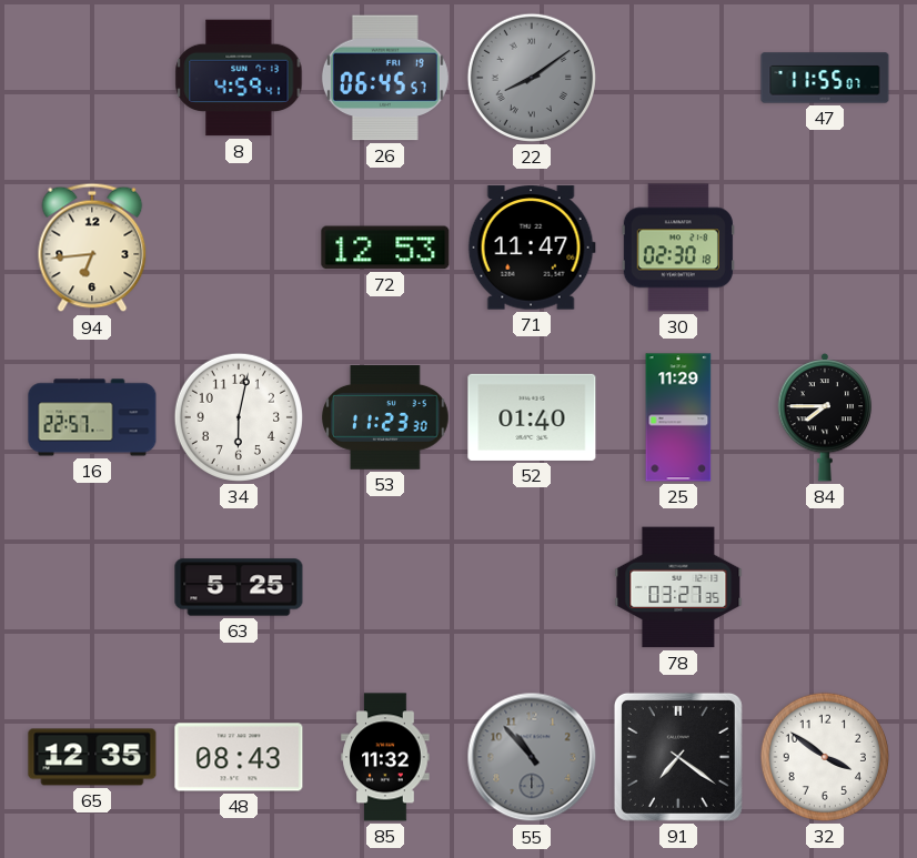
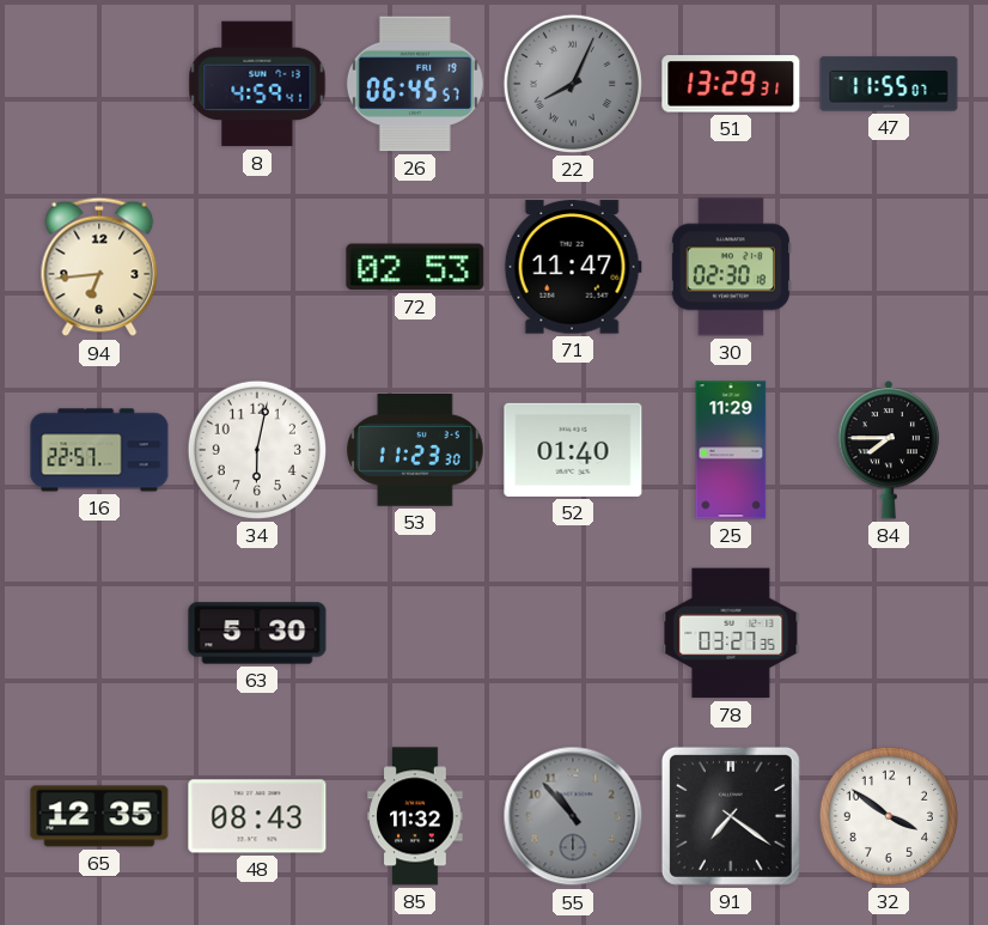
22: 8:09 -> 8:04
51: none -> 13:29
72: 12:53 -> 02:53
63: 5:25 -> 5:30
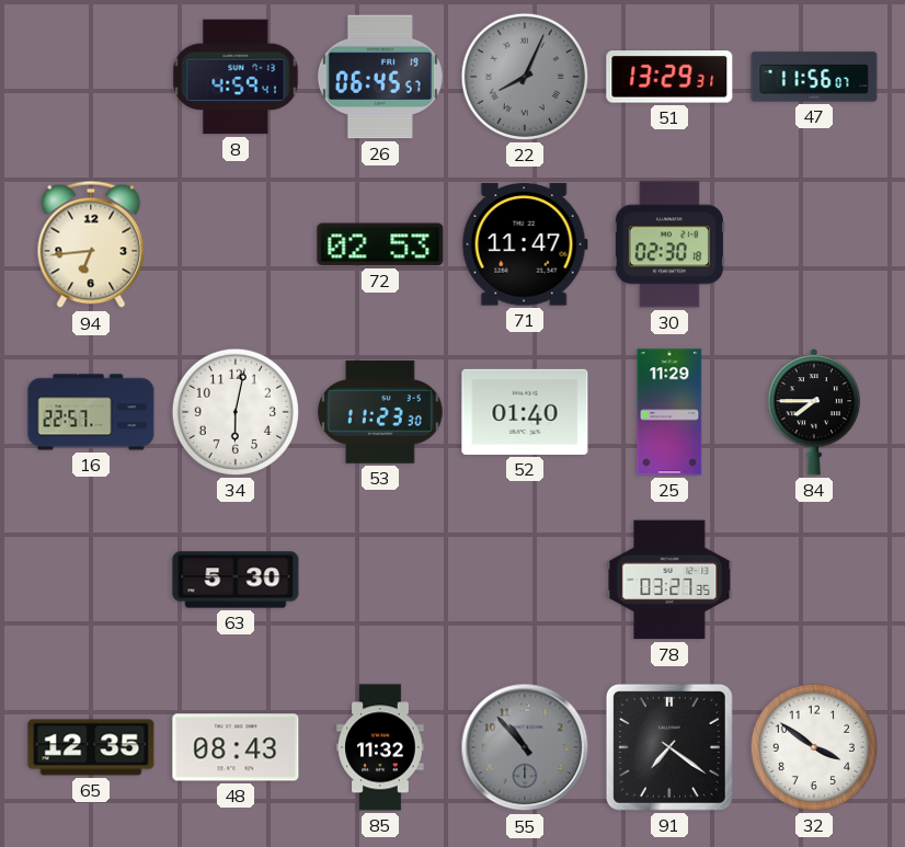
47: 11:55 -> 11:56
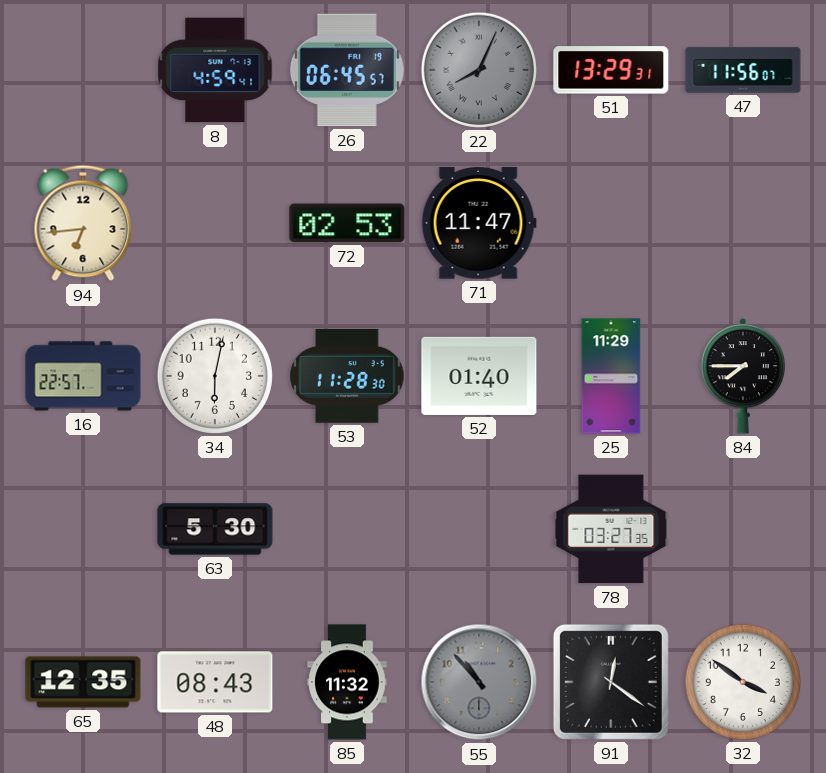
30: 02:30 -> none
53: 11:23 -> 11:28
91: 7:21 -> 12:21
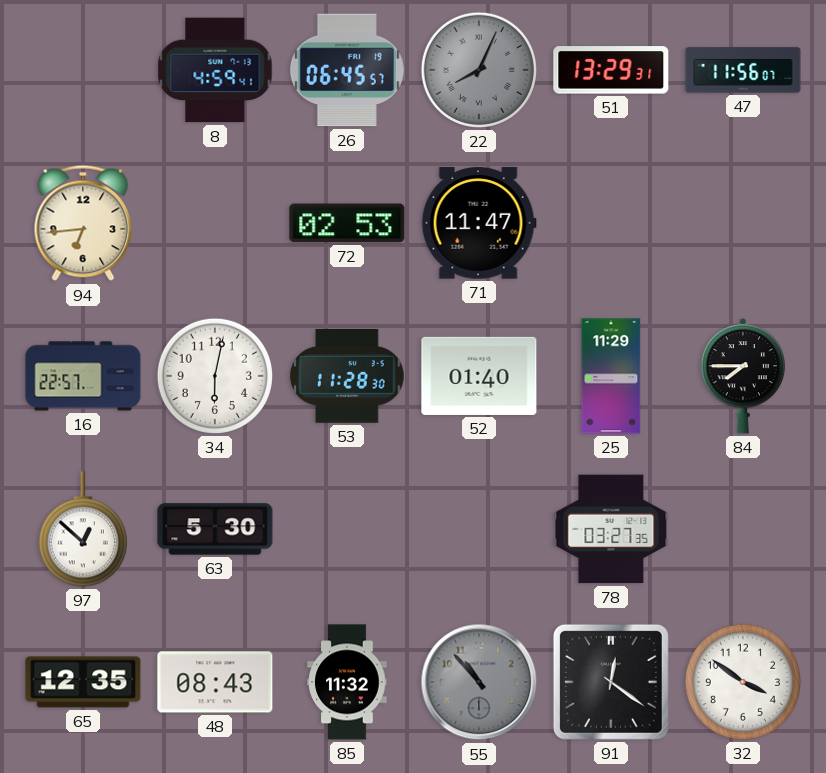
97: none -> 12:52
